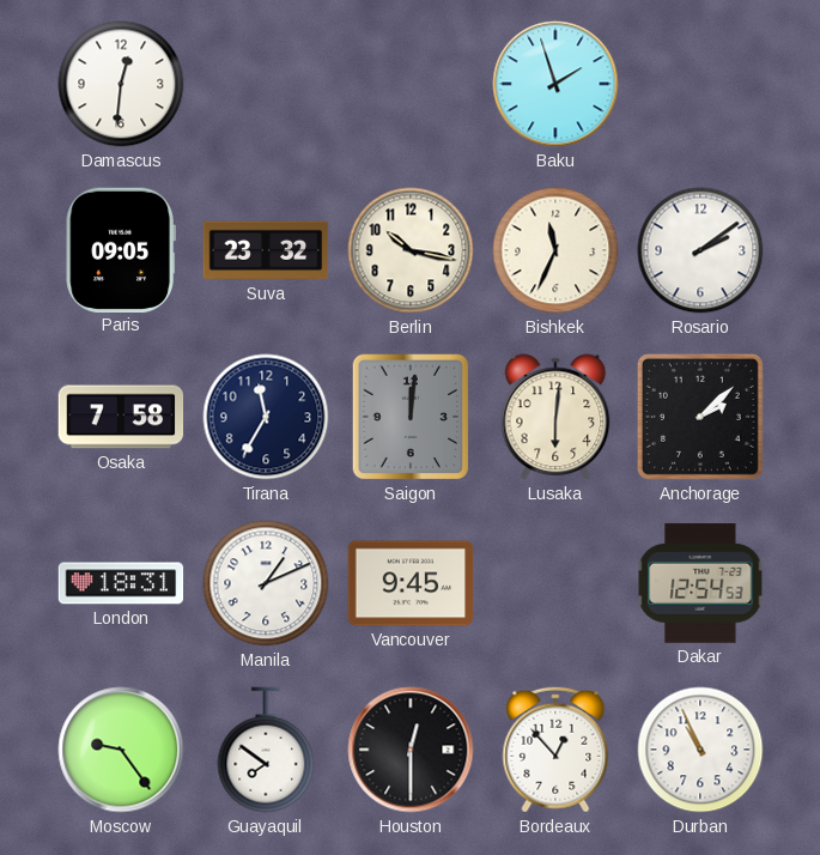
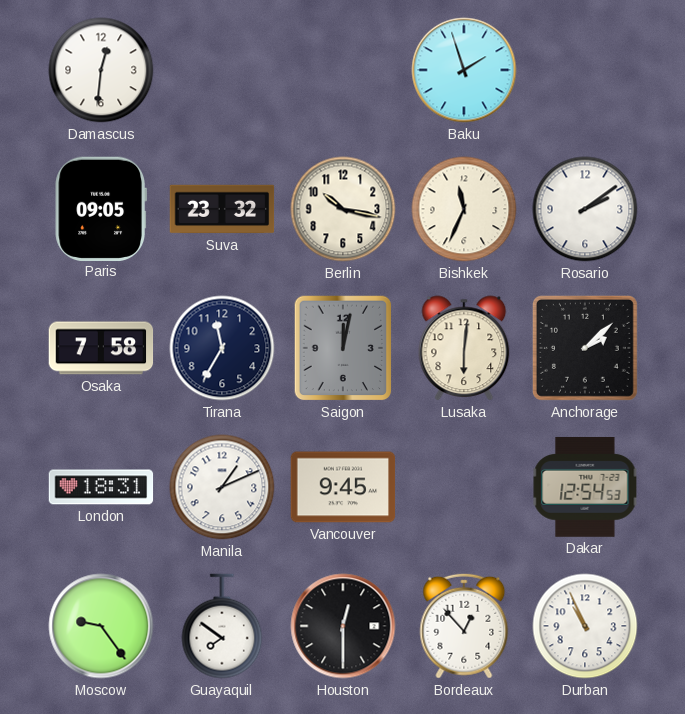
Saigon: 12:01 -> 12:02
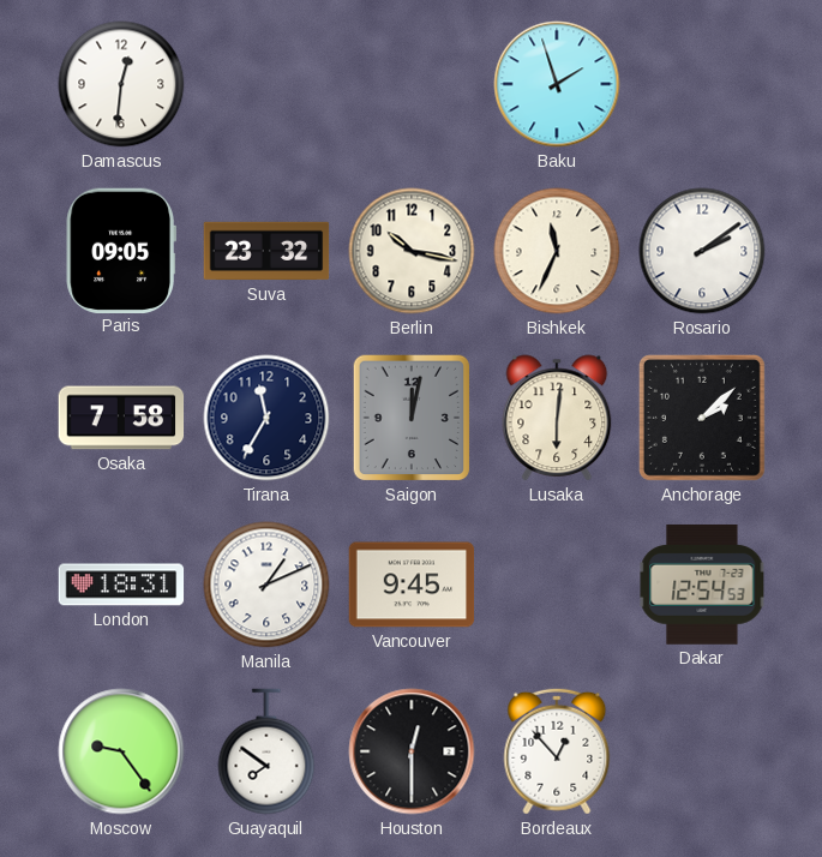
Durban: 10:56 -> none
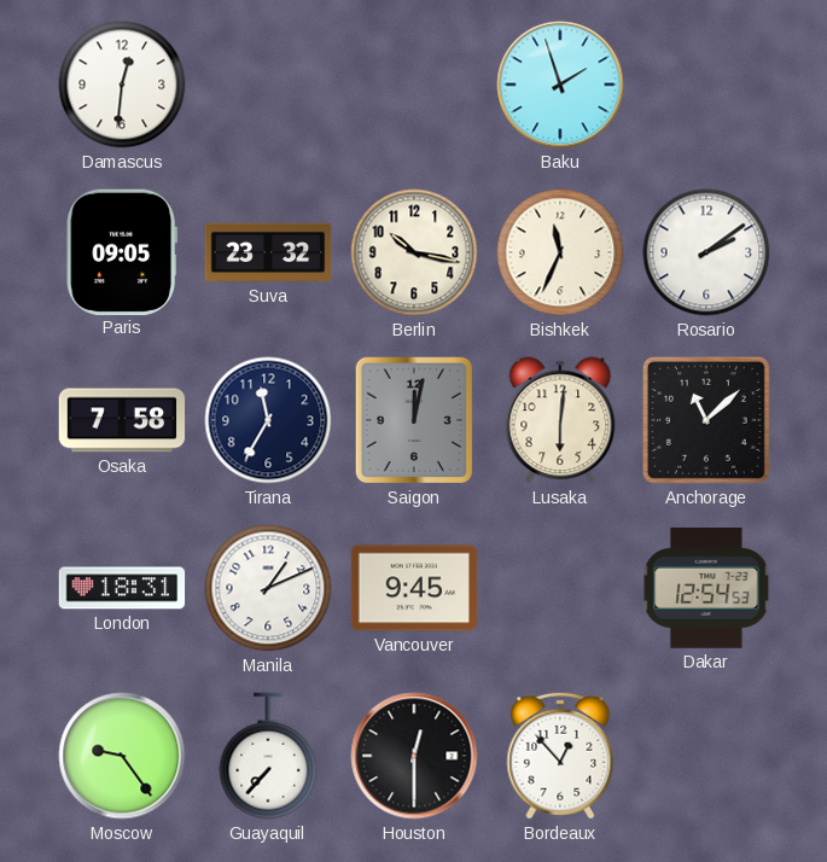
Anchorage: 2:08 -> 11:08
Guayaquil: 7:51 -> 7:37
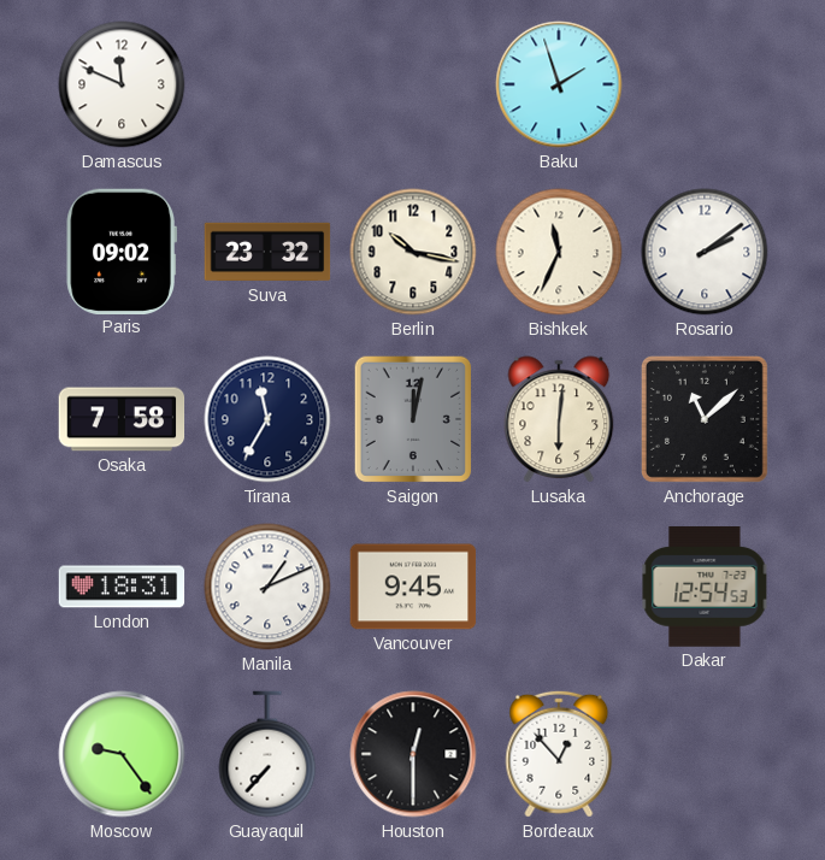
Damascus: 12:31 -> 11:49
Paris: 09:05 -> 09:02
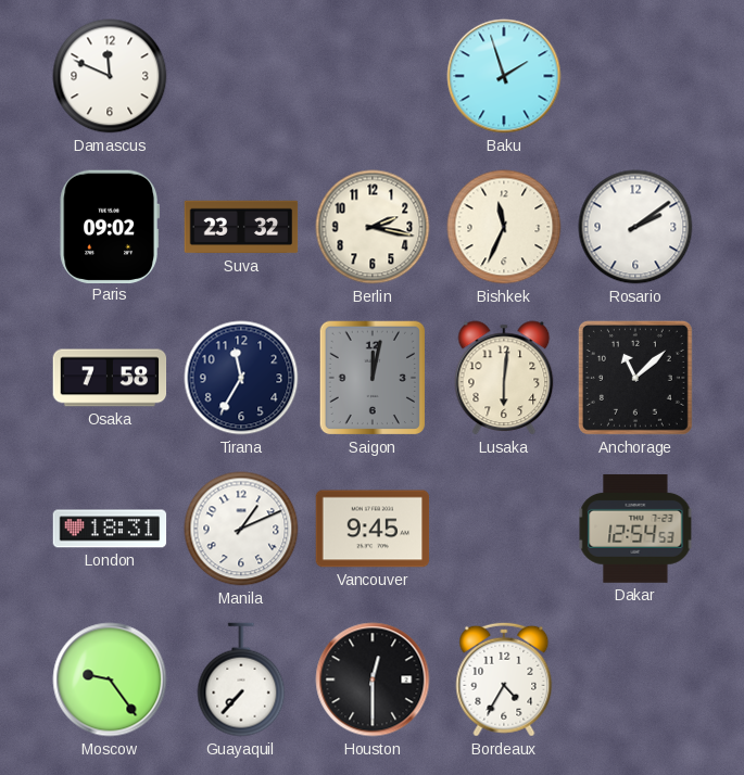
Berlin: 10:17 -> 2:17
Bordeaux: 12:53 -> 4:35
